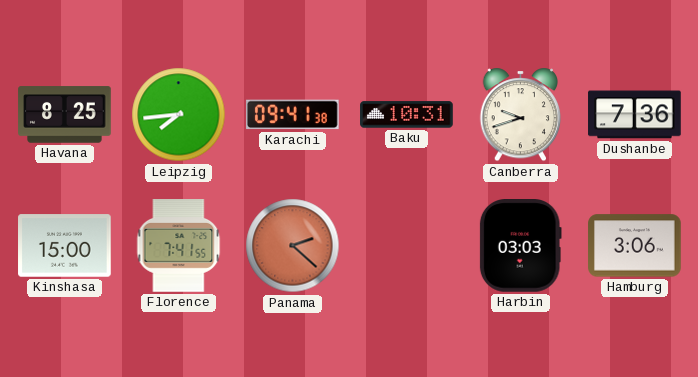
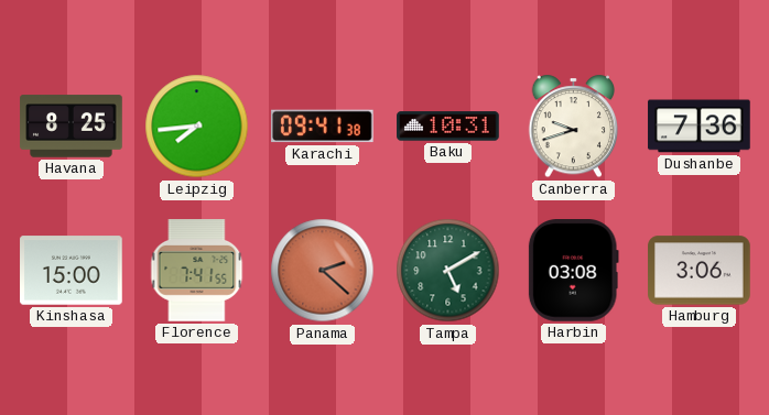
Tampa: none -> 5:10
Harbin: 03:03 -> 03:08
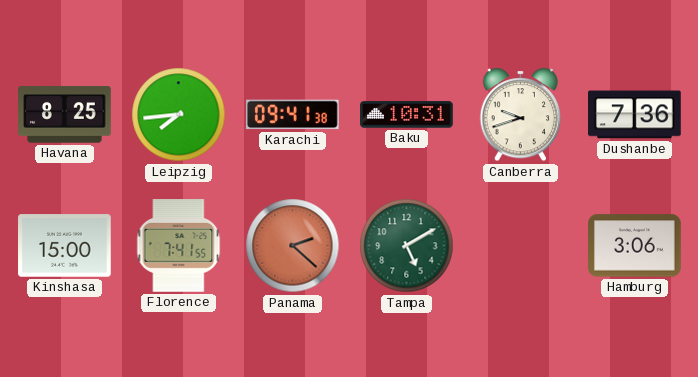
Harbin: 03:08 -> none
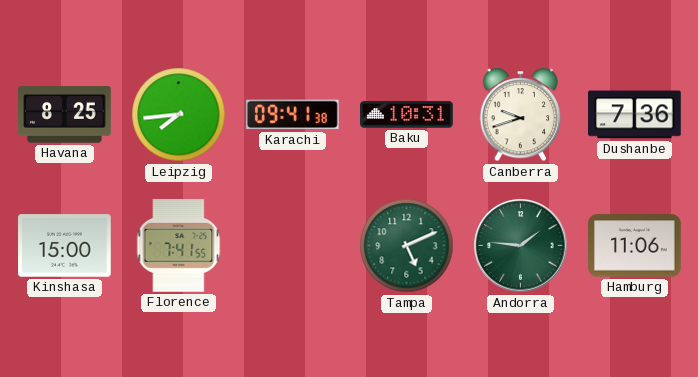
Panama: 2:22 -> none
Tampa: 5:10 -> 5:11
Andorra: none -> 1:46
Hamburg: 3:06 -> 11:06
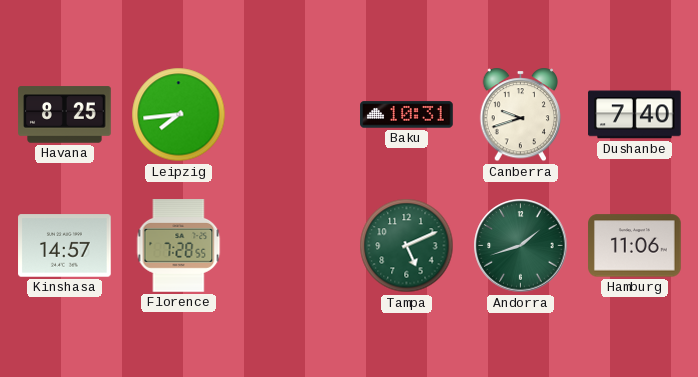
Karachi: 09:41 -> none
Dushanbe: 7:36 -> 7:40
Kinshasa: 15:00 -> 14:57
Florence: 7:41 -> 7:28
Andorra: 1:46 -> 1:42
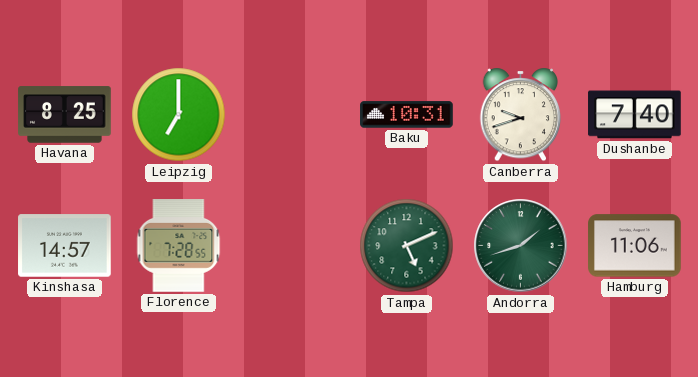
Leipzig: 7:44 -> 7:00
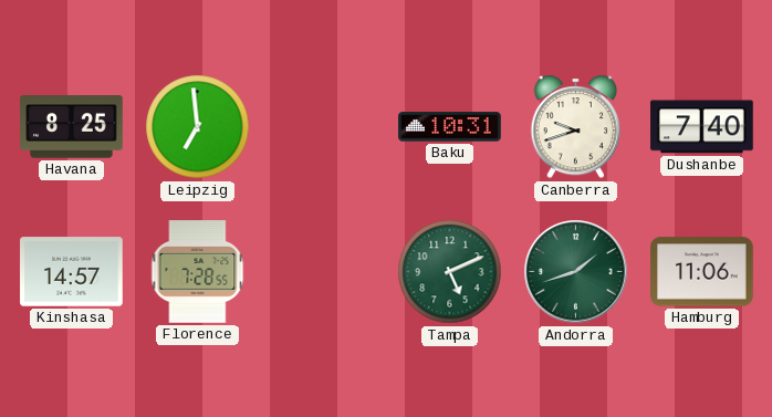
Leipzig: 7:00 -> 6:59
